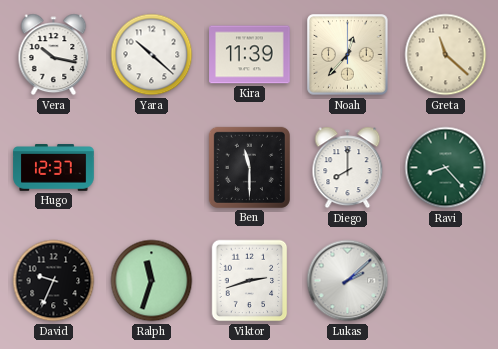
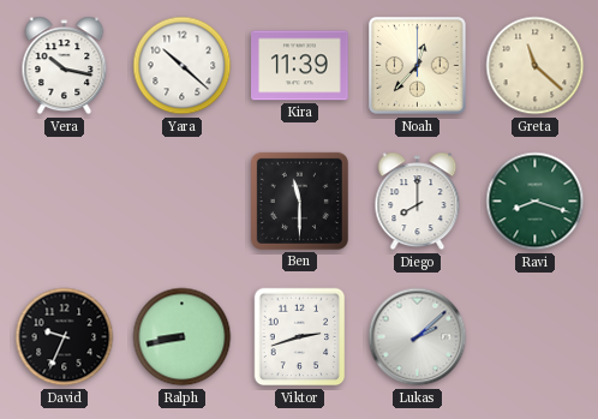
Hugo: 12:37 -> none
Ravi: 8:23 -> 8:18
Ralph: 11:33 -> 8:43
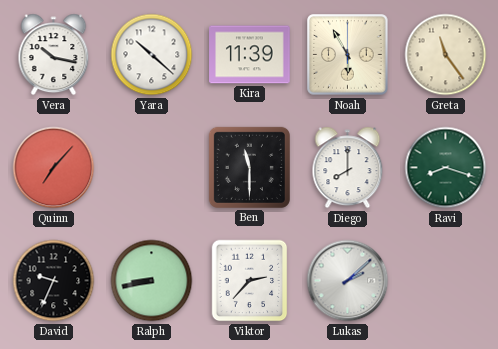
Noah: 12:37 -> 5:55
Greta: 11:22 -> 11:24
Quinn: none -> 7:07
Viktor: 2:42 -> 2:37
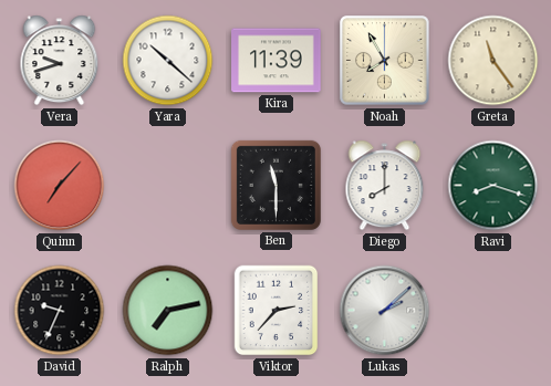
Vera: 10:17 -> 9:42
Noah: 5:55 -> 7:55
Ralph: 8:43 -> 7:13
